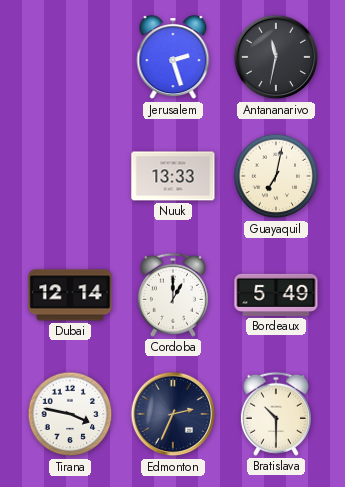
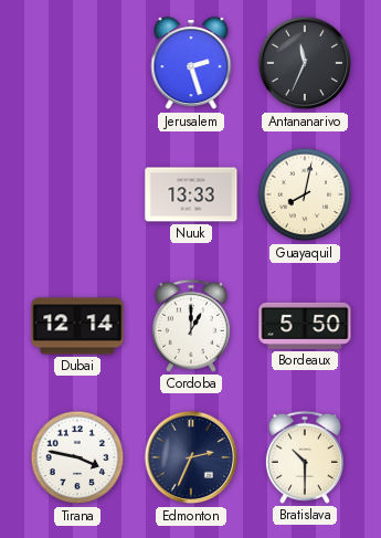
Antananarivo: 11:32 -> 11:34
Guayaquil: 7:02 -> 8:02
Bordeaux: 5:49 -> 5:50
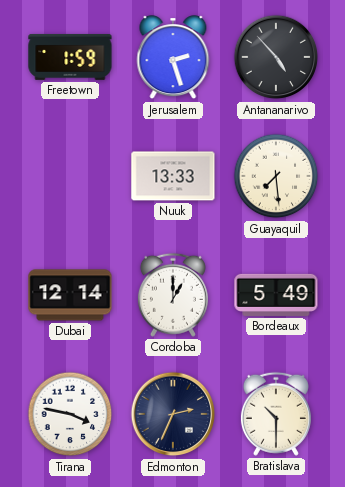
Freetown: none -> 1:59
Antananarivo: 11:34 -> 4:53
Guayaquil: 8:02 -> 7:29
Bordeaux: 5:50 -> 5:49
